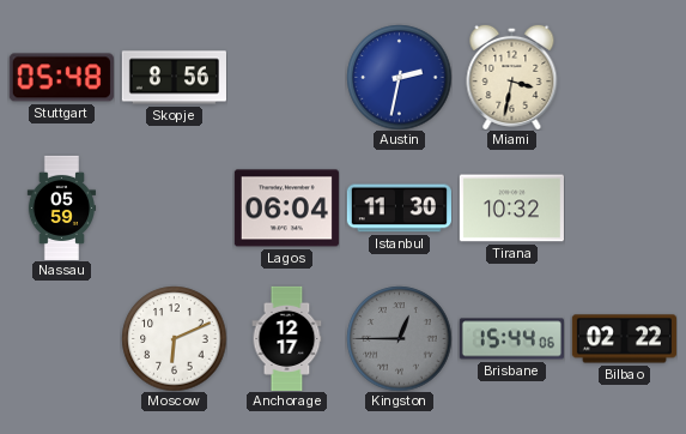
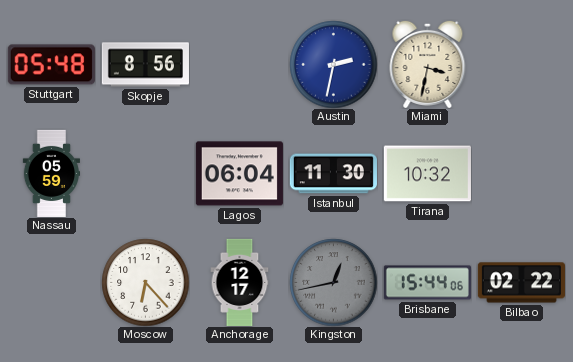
Moscow: 6:11 -> 6:23
Kingston: 12:45 -> 12:43
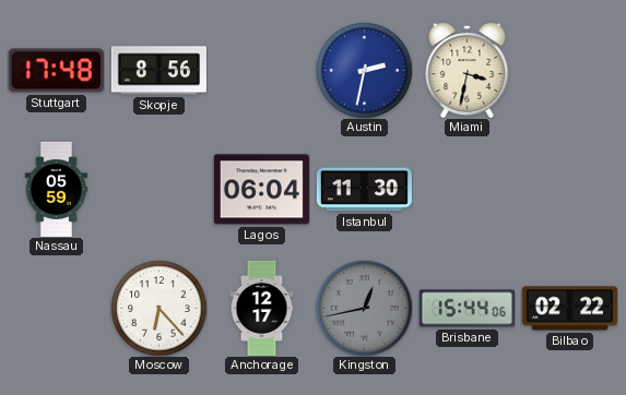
Stuttgart: 05:48 -> 17:48
Tirana: 10:32 -> none
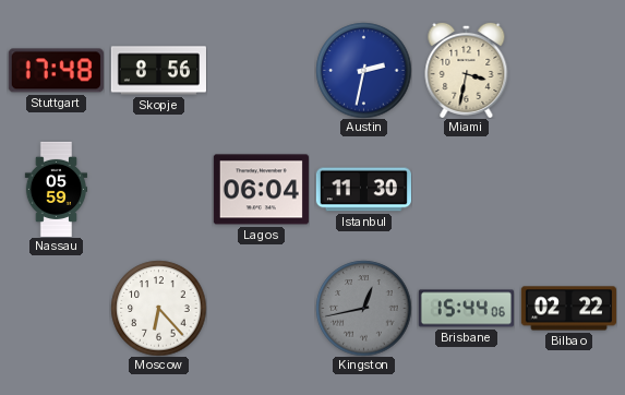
Anchorage: 12:17 -> none
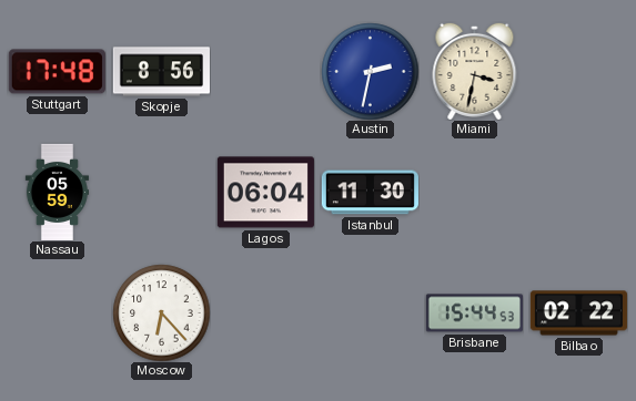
Kingston: 12:43 -> none
Brisbane: 15:44:06 -> 15:44:53
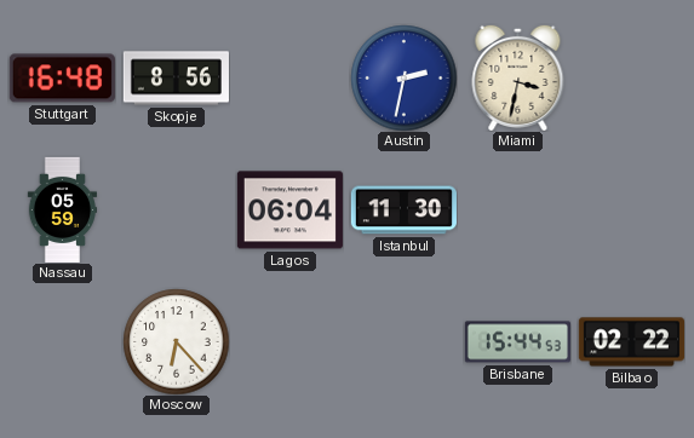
Stuttgart: 17:48 -> 16:48
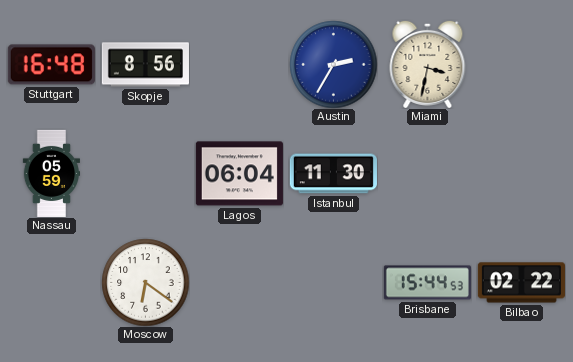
Austin: 2:32 -> 2:35
Moscow: 6:23 -> 6:21
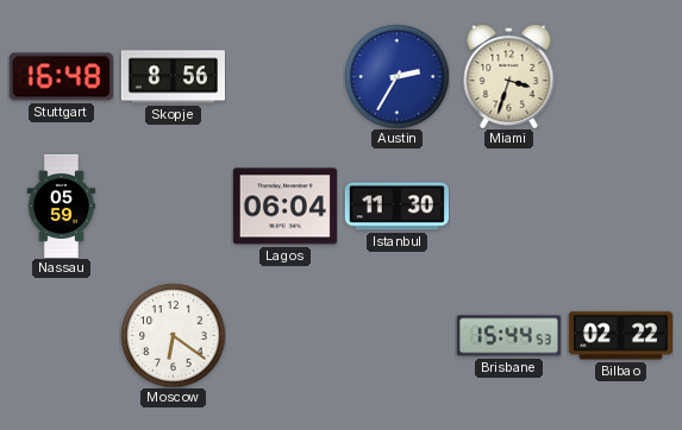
Miami: 3:32 -> 3:33
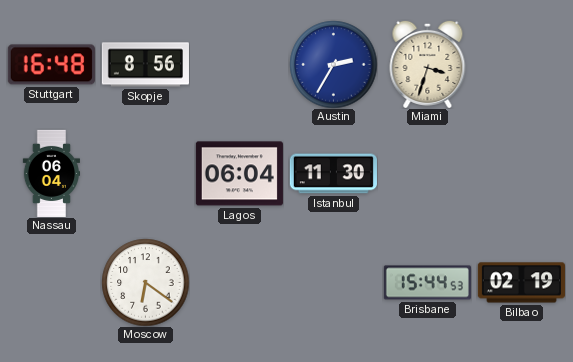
Nassau: 05:59 -> 06:04
Bilbao: 02:22 -> 02:19
